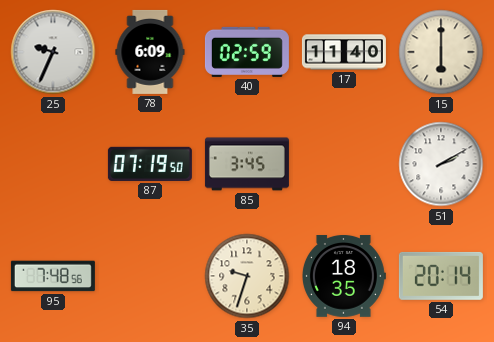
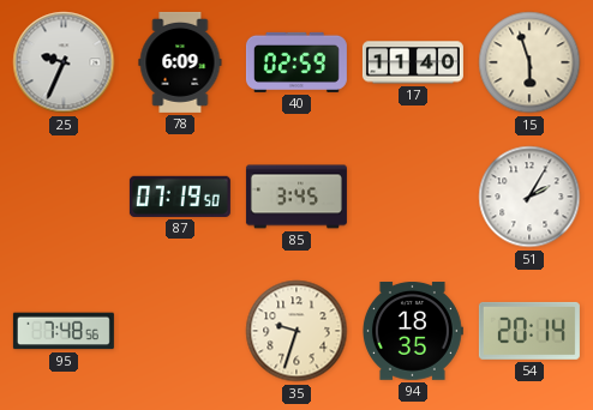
15: 6:00 -> 5:57
51: 2:10 -> 2:05
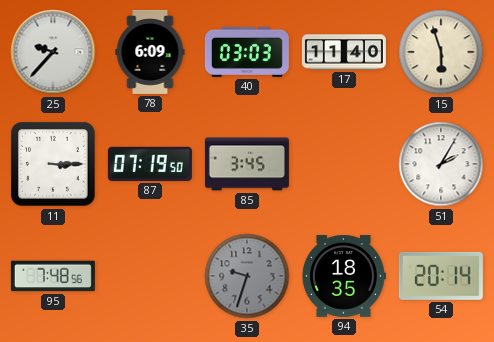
25: 9:34 -> 9:37
40: 02:59 -> 03:03
11: none -> 3:15
35 dial: cream -> grey
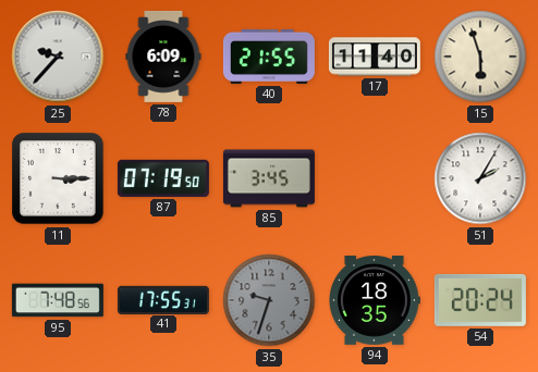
40: 03:03 -> 21:55
41: none -> 17:55
54: 20:14 -> 20:24
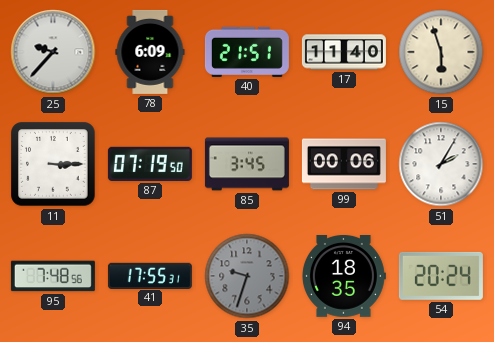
40: 21:55 -> 21:51
99: none -> 00:06
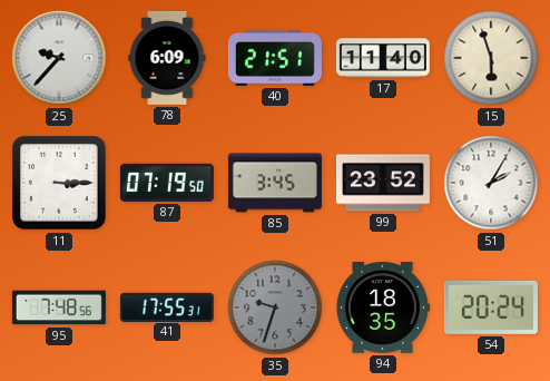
99: 00:06 -> 23:52
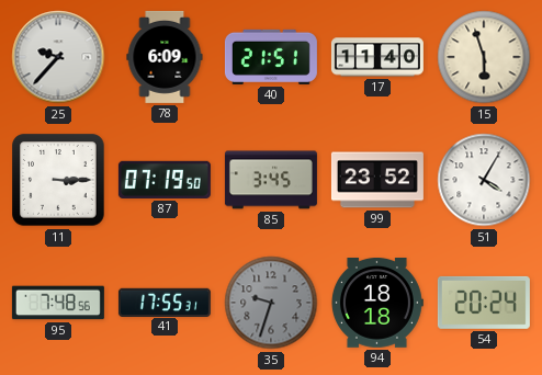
51: 2:05 -> 4:05
94: 18:35 -> 18:18
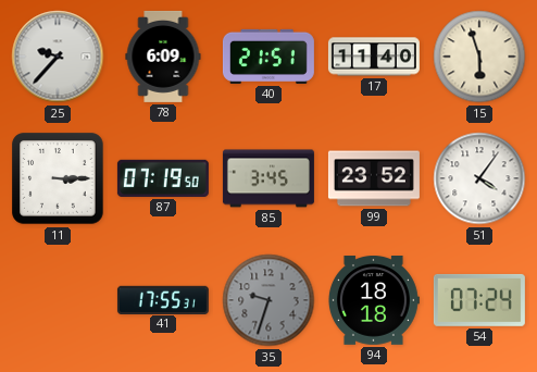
51: 4:05 -> 4:06
95: 7:48 -> none
54: 20:24 -> 07:24
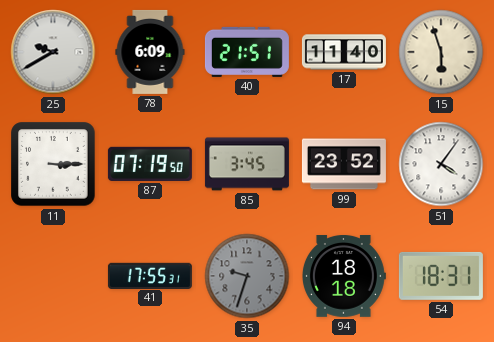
25: 9:37 -> 9:40
54: 07:24 -> 18:31
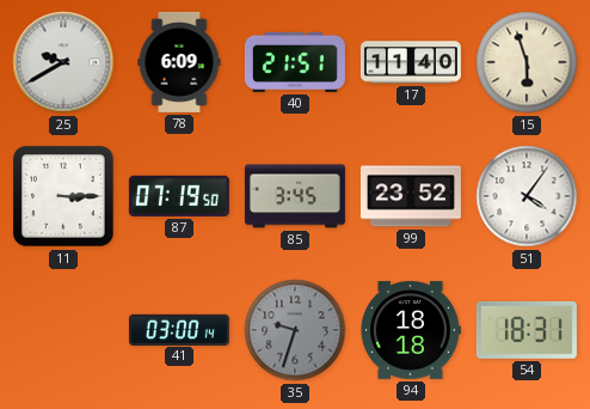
41: 17:55 -> 03:00
